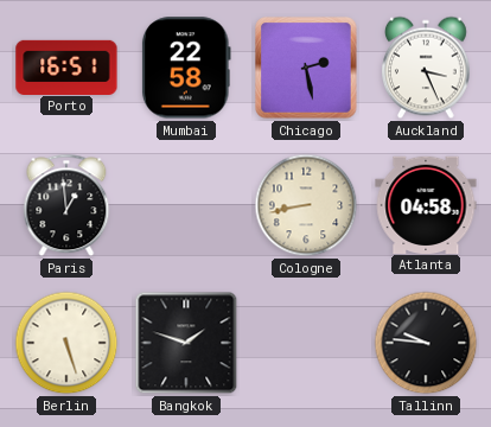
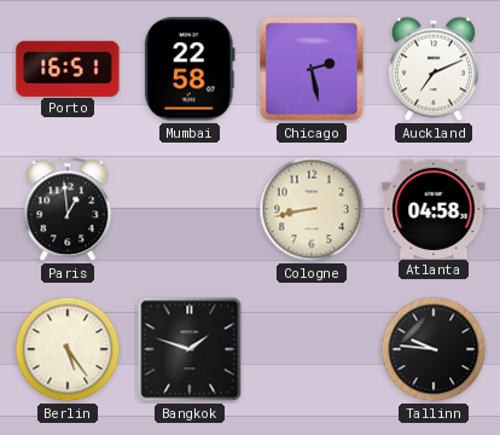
Auckland: 3:26 -> 7:11
Berlin: 5:27 -> 5:24
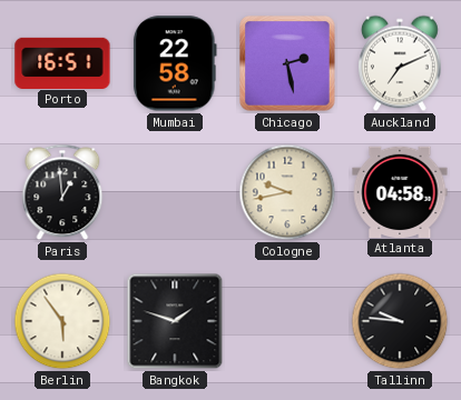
Cologne: 8:43 -> 9:43
Berlin: 5:24 -> 5:54
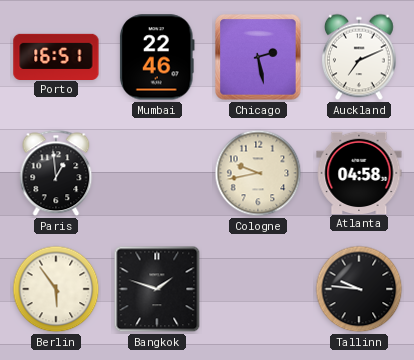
Mumbai: 22:58 -> 22:46
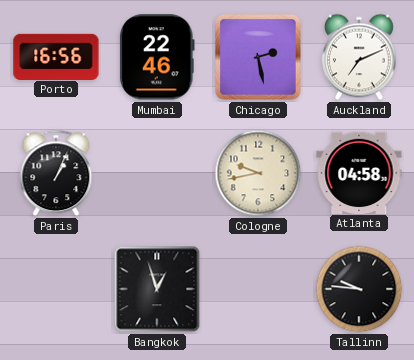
Porto: 16:51 -> 16:56
Paris: 12:59 -> 1:04
Berlin: 5:54 -> none
Bangkok: 1:48 -> 12:57
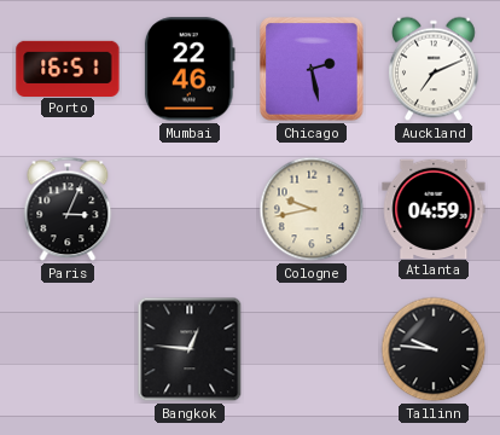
Porto: 16:56 -> 16:51
Paris: 1:04 -> 3:04
Atlanta: 04:58 -> 04:59
Bangkok: 12:57 -> 12:46
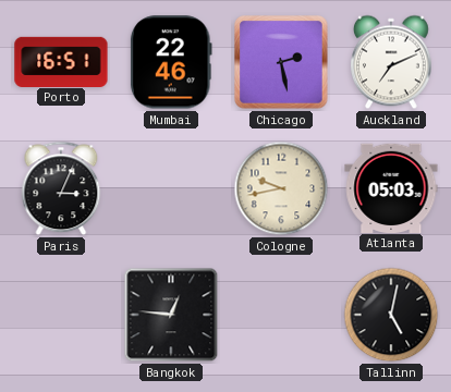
Atlanta: 04:59 -> 05:03
Tallinn: 9:46 -> 5:02
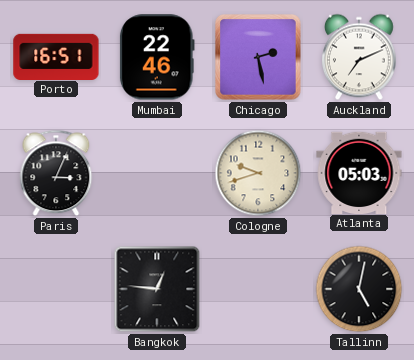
Cologne: 9:43 -> 9:42
